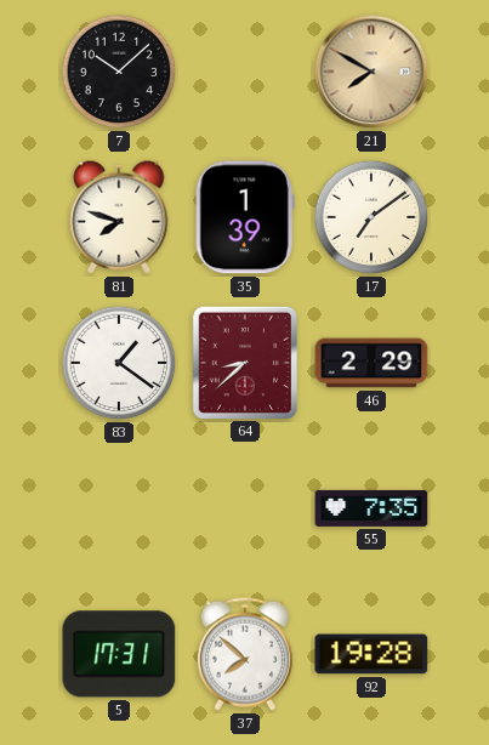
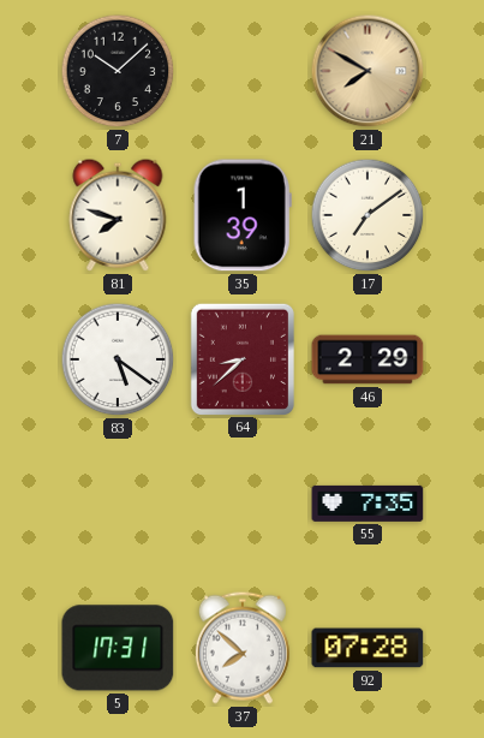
83: 1:21 -> 5:21
92: 19:28 -> 07:28
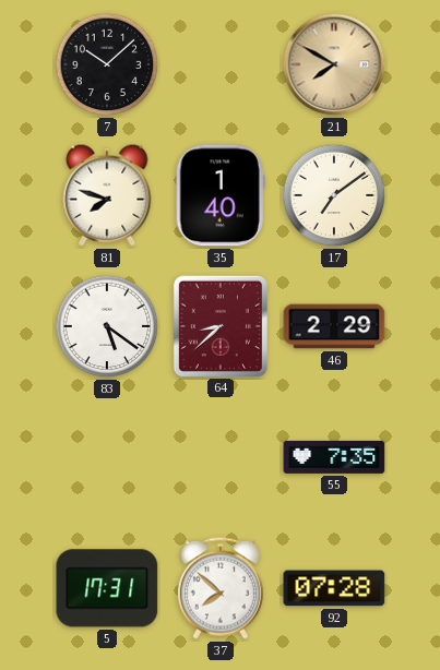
35: 1:39 -> 1:40
